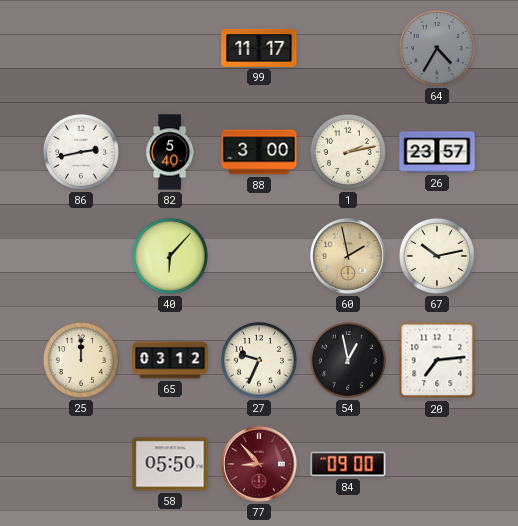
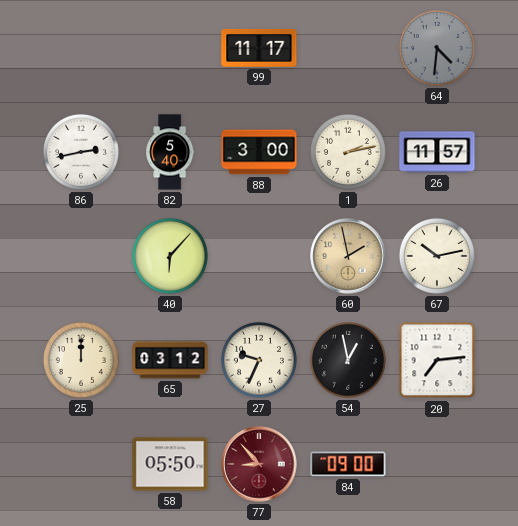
64: 4:35 -> 4:31
26: 23:57 -> 11:57
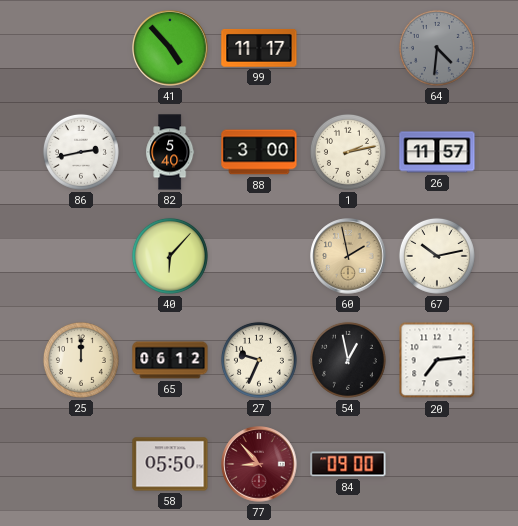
41: none -> 4:53
65: 03:12 -> 06:12
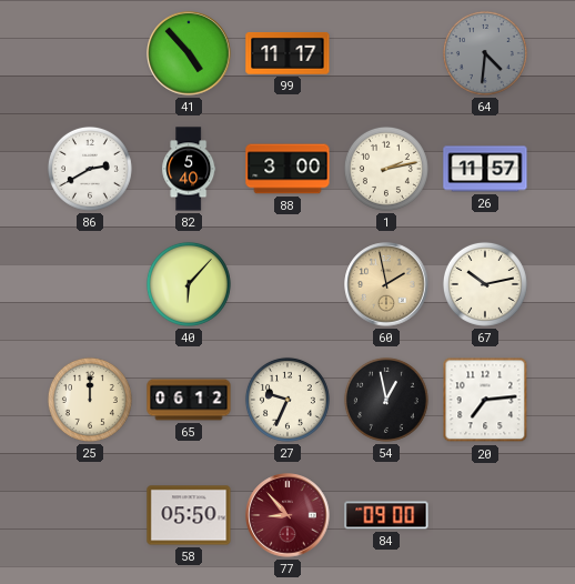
86: 2:43 -> 2:40
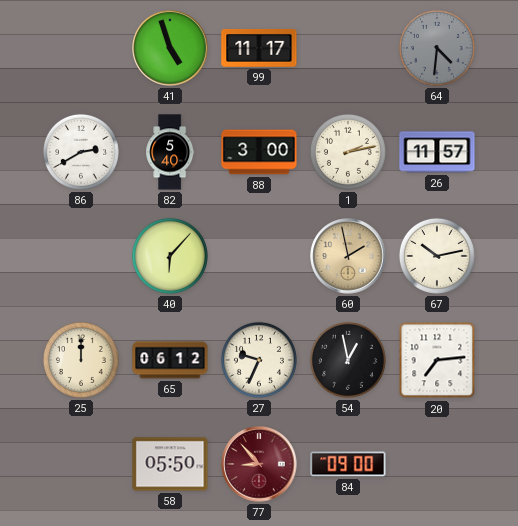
41: 4:53 -> 4:57
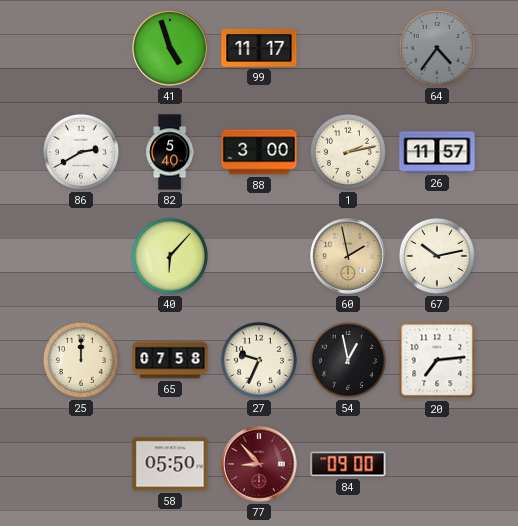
64: 4:31 -> 4:36
65: 06:12 -> 07:58
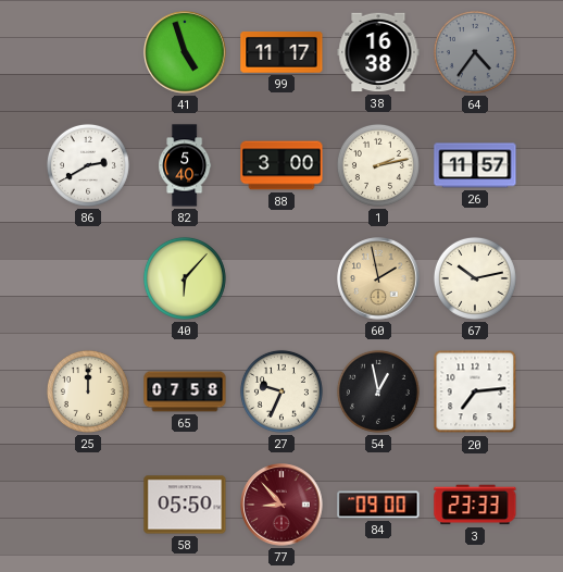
38: none -> 16:38
3: none -> 23:33
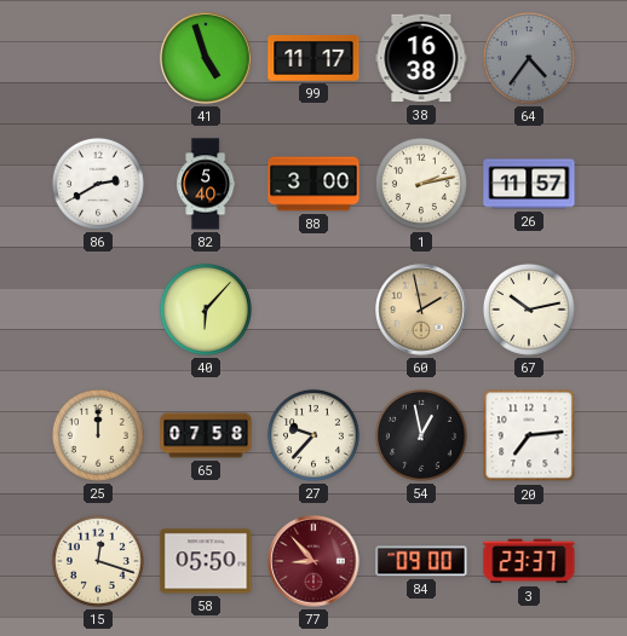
27: 9:34 -> 9:37
15: none -> 12:18
3: 23:33 -> 23:37
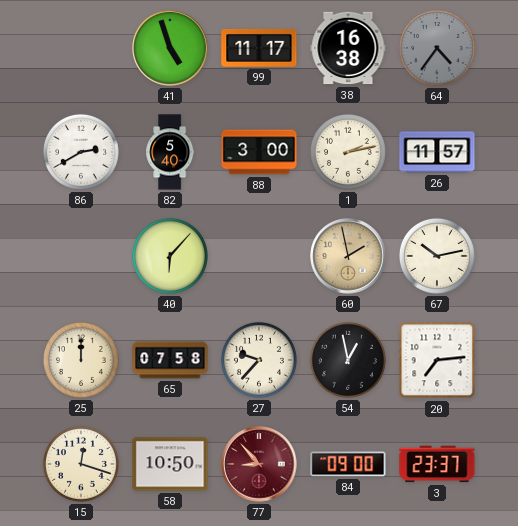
58: 05:50 -> 10:50
